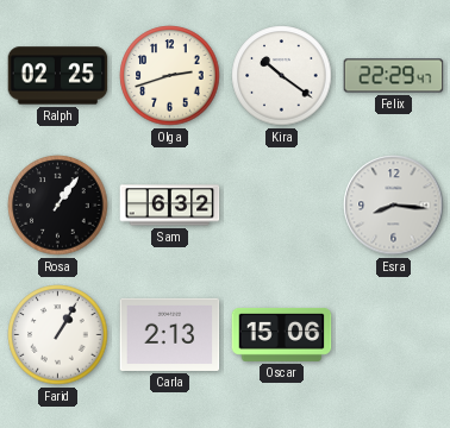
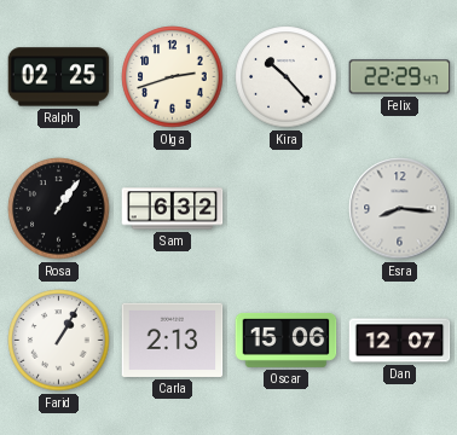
Kira: 10:21 -> 10:23
Dan: none -> 12:07
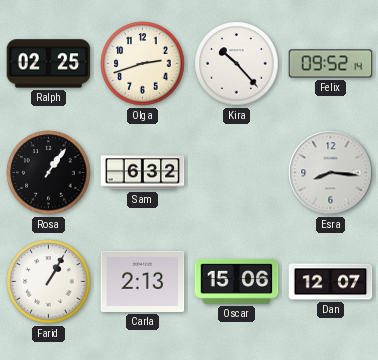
Felix: 22:29 -> 09:52
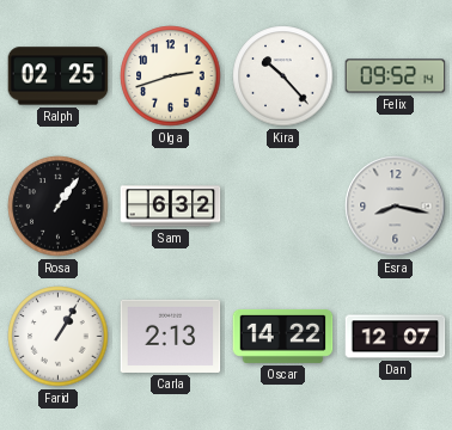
Esra: 8:16 -> 8:17
Oscar: 15:06 -> 14:22
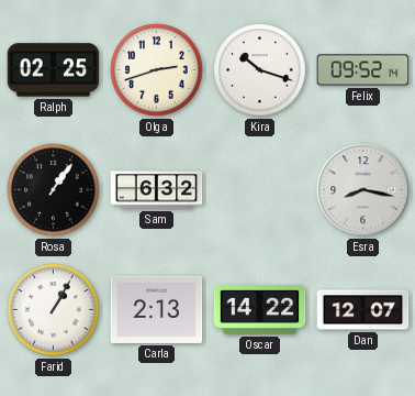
Kira: 10:23 -> 10:18
